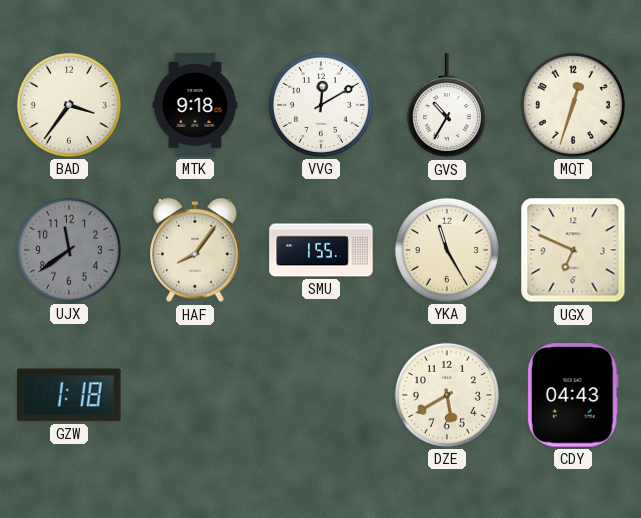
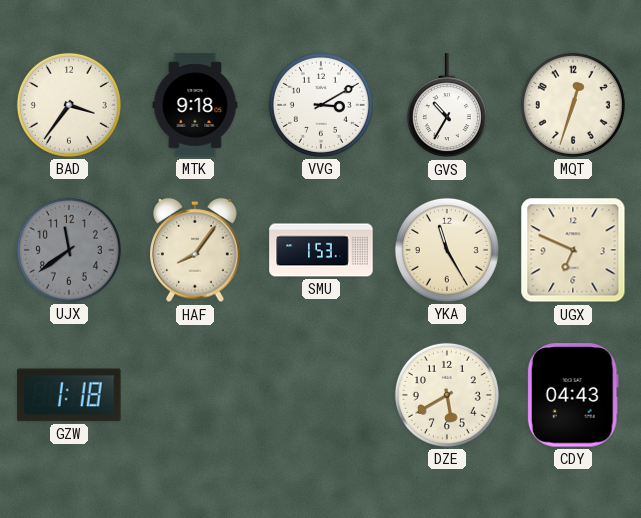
VVG: 12:10 -> 3:10
SMU: 1:55 -> 1:53
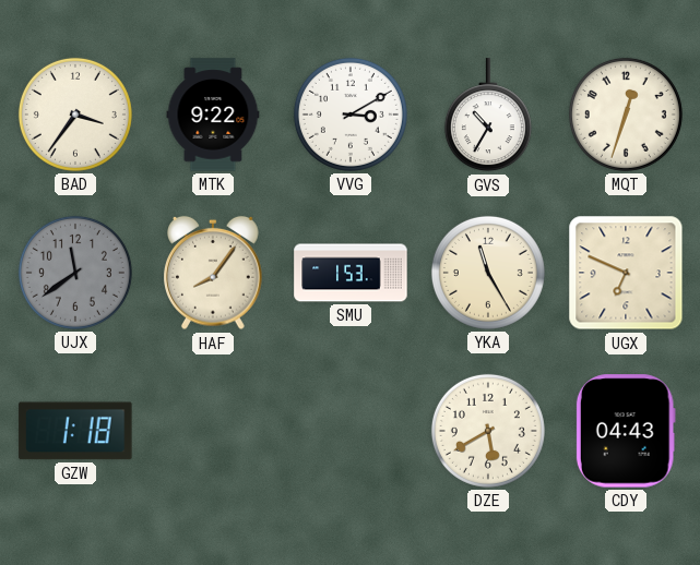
MTK: 9:18 -> 9:22
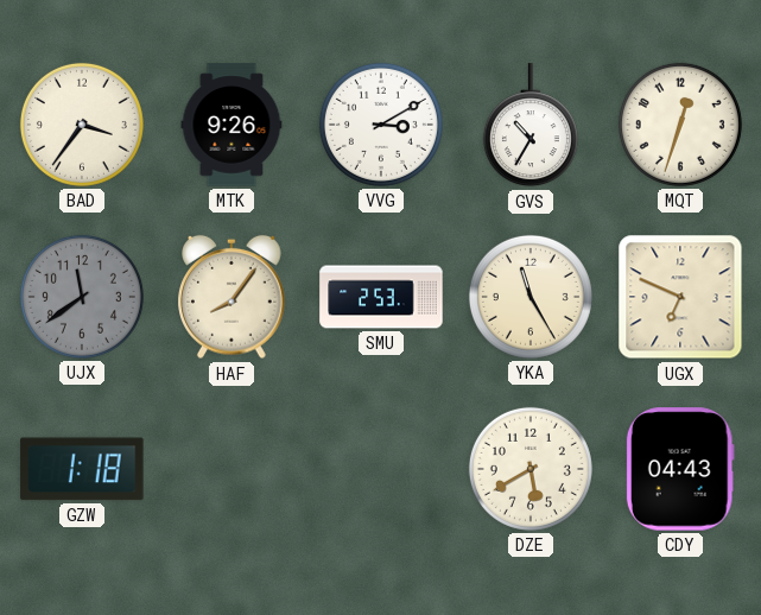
MTK: 9:22 -> 9:26
SMU: 1:53 -> 2:53
